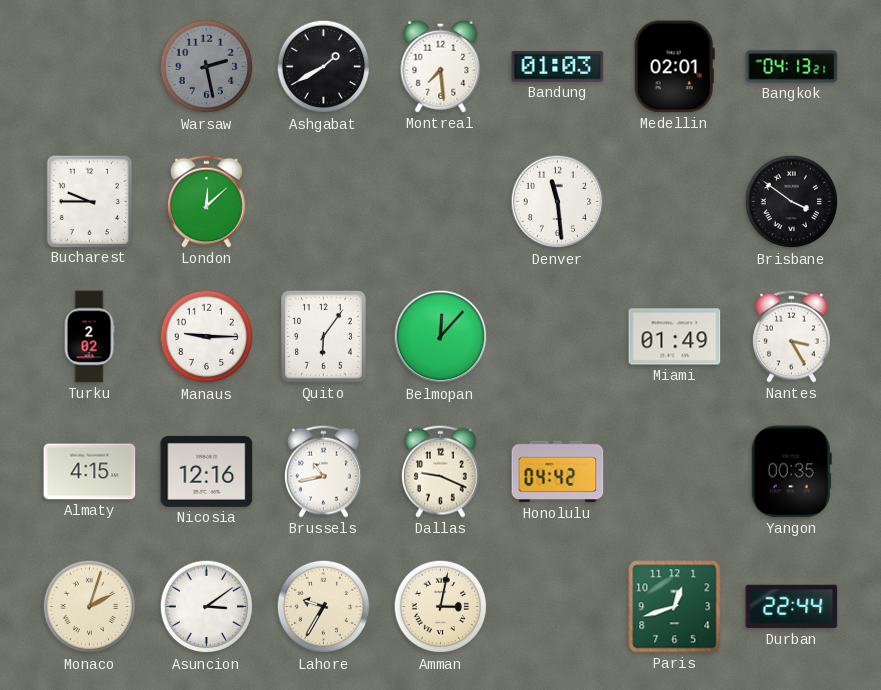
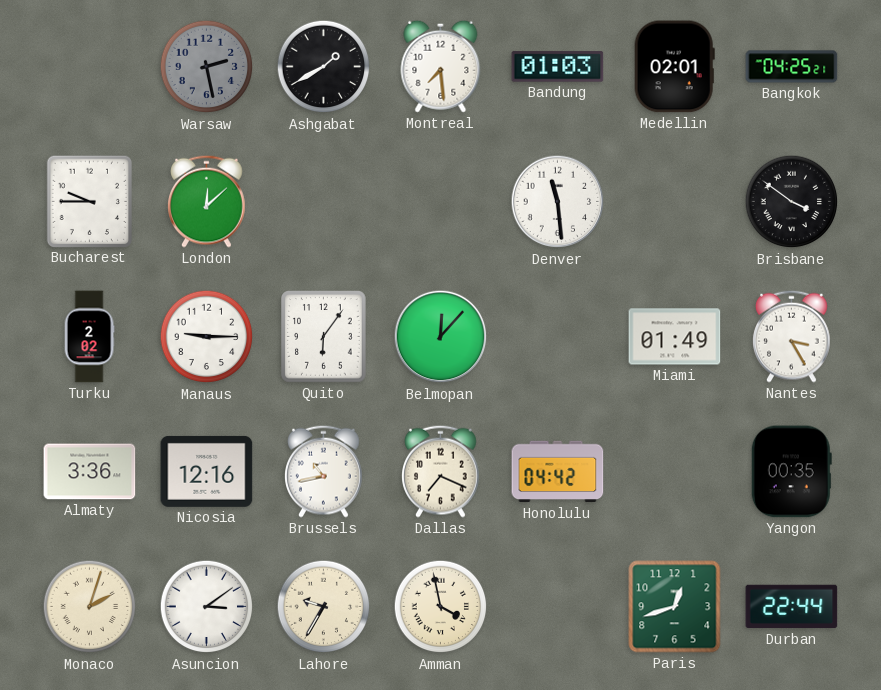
Bangkok: 04:13 -> 04:25
Almaty: 4:15 -> 3:36
Dallas: 9:19 -> 7:19
Amman: 3:02 -> 3:58
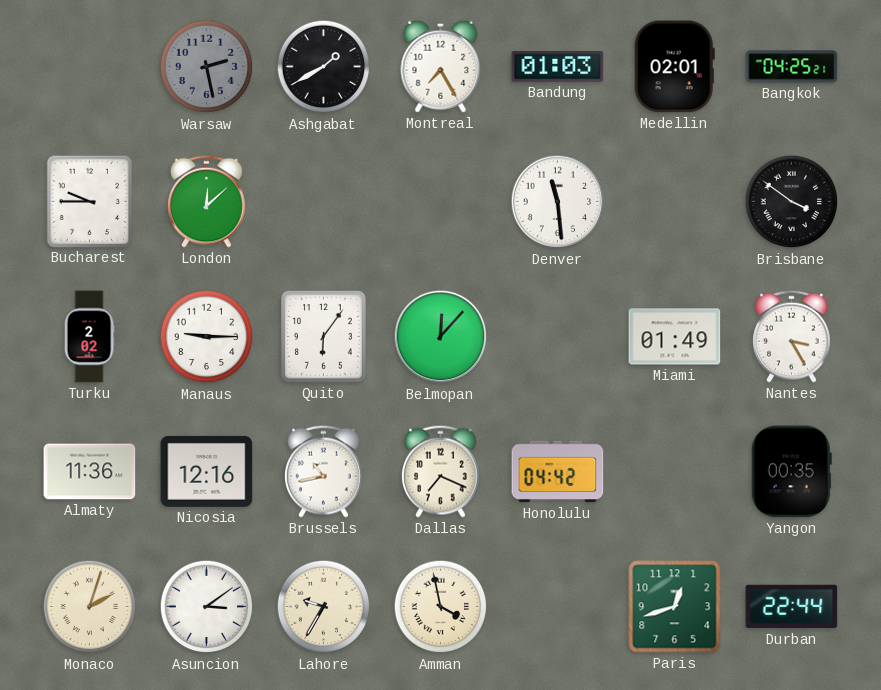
Montreal: 7:29 -> 7:25
Almaty: 3:36 -> 11:36
